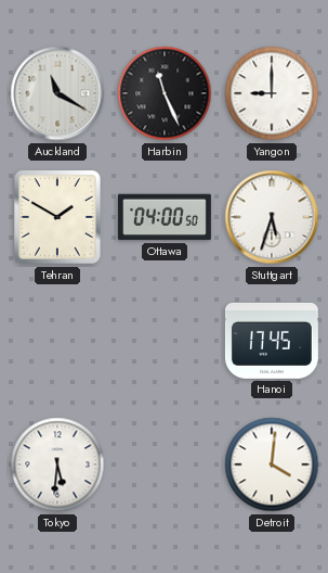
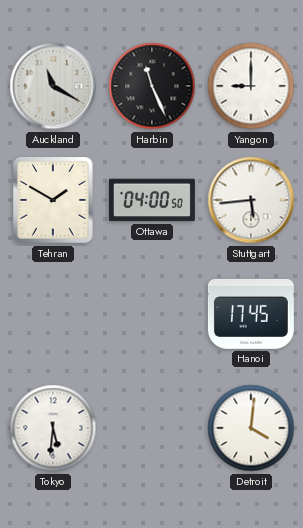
Stuttgart: 5:33 -> 5:44
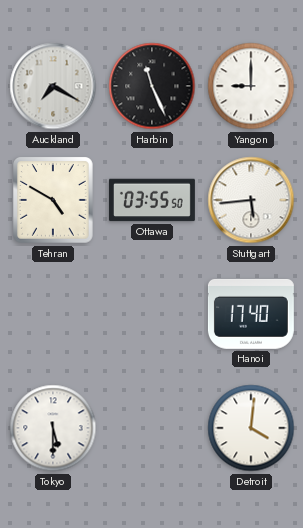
Auckland: 11:20 -> 7:20
Tehran: 1:50 -> 4:50
Ottawa: 04:00 -> 03:55
Hanoi: 17:45 -> 17:40
Tokyo: 5:31 -> 5:30
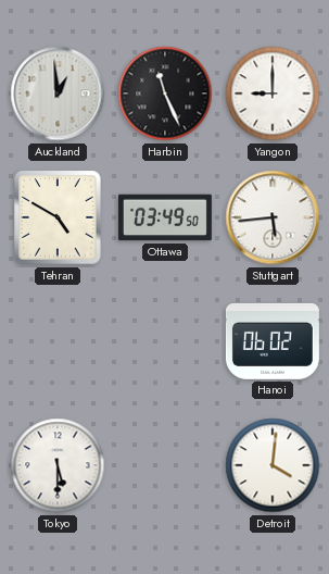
Auckland: 7:20 -> 12:59
Ottawa: 03:55 -> 03:49
Hanoi: 17:40 -> 06:02
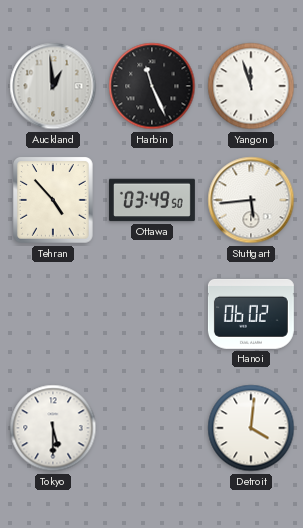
Yangon: 9:00 -> 11:57
Tehran: 4:50 -> 4:53
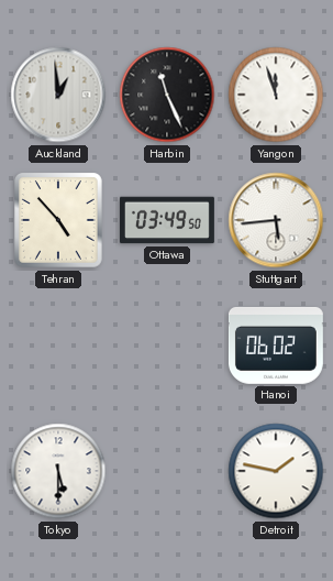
Detroit: 4:01 -> 1:47
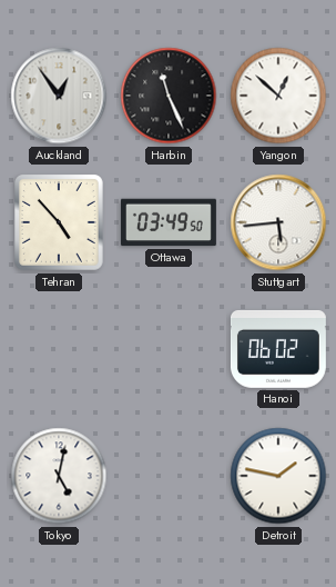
Auckland: 12:59 -> 12:54
Yangon: 11:57 -> 12:52
Tokyo: 5:30 -> 5:02
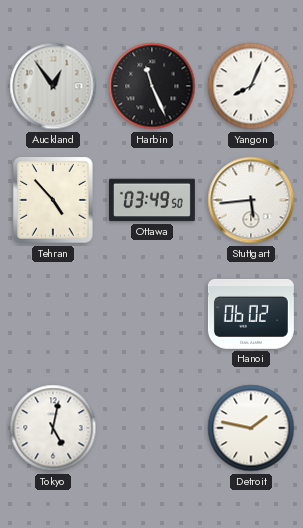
Yangon: 12:52 -> 8:04
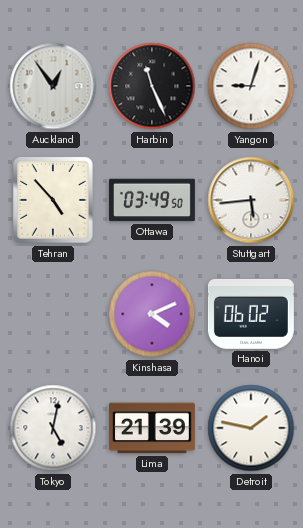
Yangon: 8:04 -> 9:03
Kinshasa: none -> 4:11
Lima: none -> 21:39
